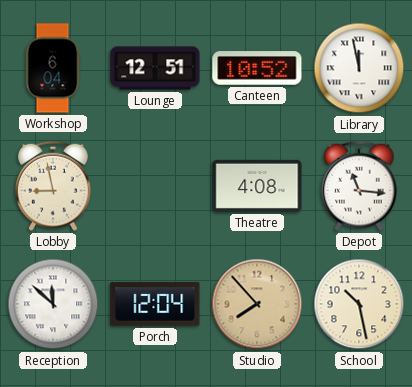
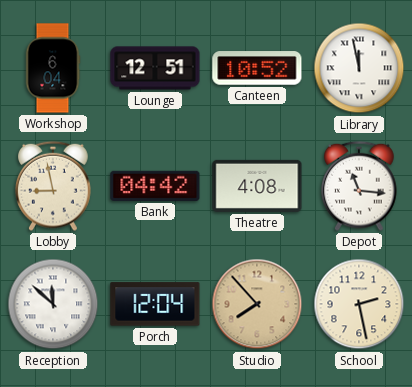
Bank: none -> 04:42
School: 10:28 -> 2:28
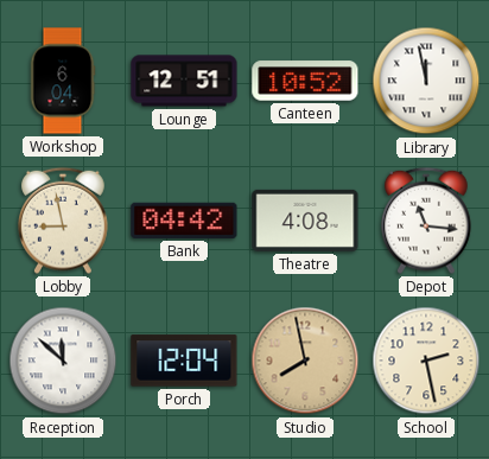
Studio: 7:53 -> 7:58
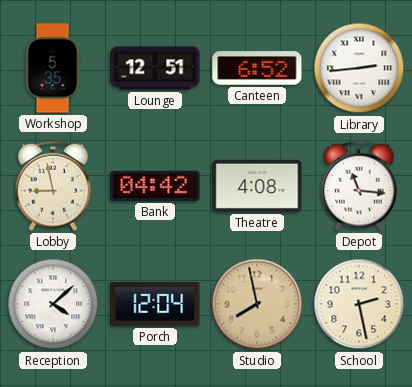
Workshop: 6:04 -> 5:35
Canteen: 10:52 -> 6:52
Library: 11:58 -> 2:44
Reception: 11:52 -> 4:08
